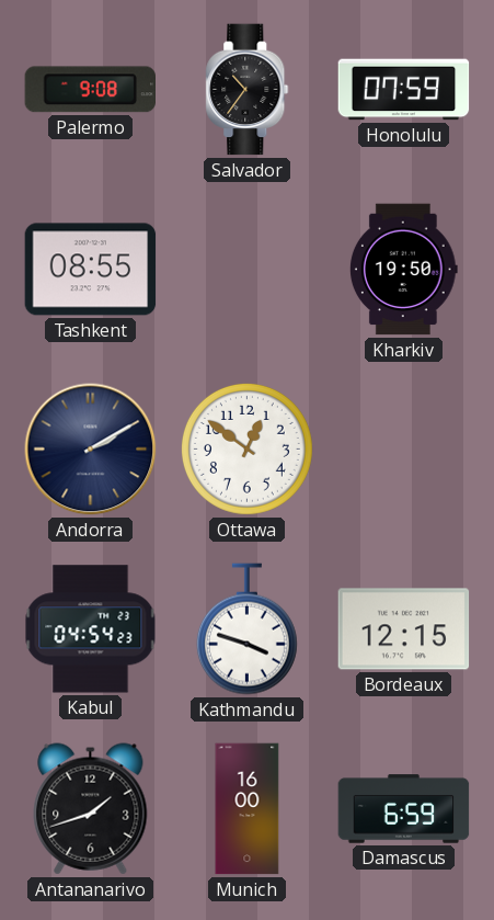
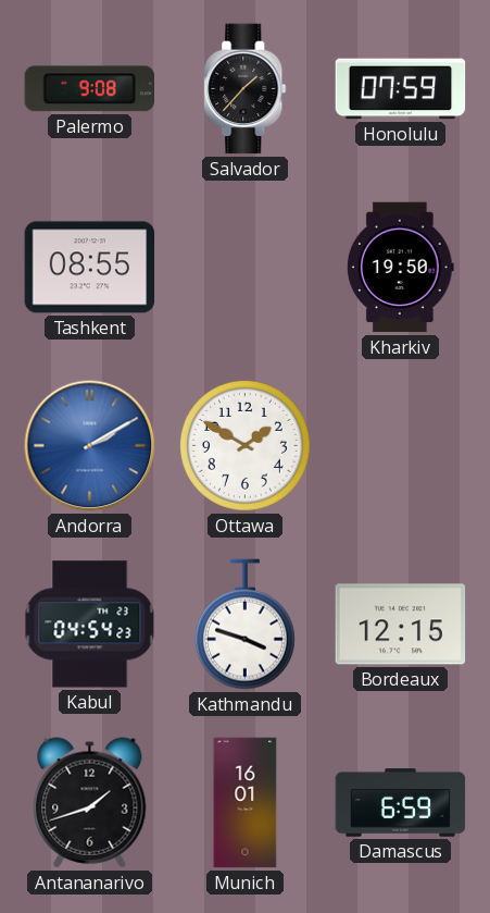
Salvador: 10:36 -> 1:37
Andorra dial: navy -> blue
Ottawa: 12:51 -> 1:50
Munich: 16:00 -> 16:01
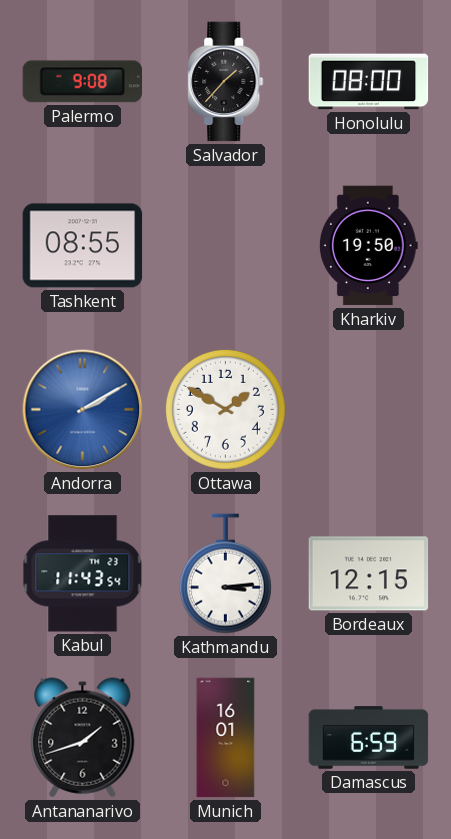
Honolulu: 07:59 -> 08:00
Kabul: 04:54 -> 11:43
Kathmandu: 3:48 -> 3:14
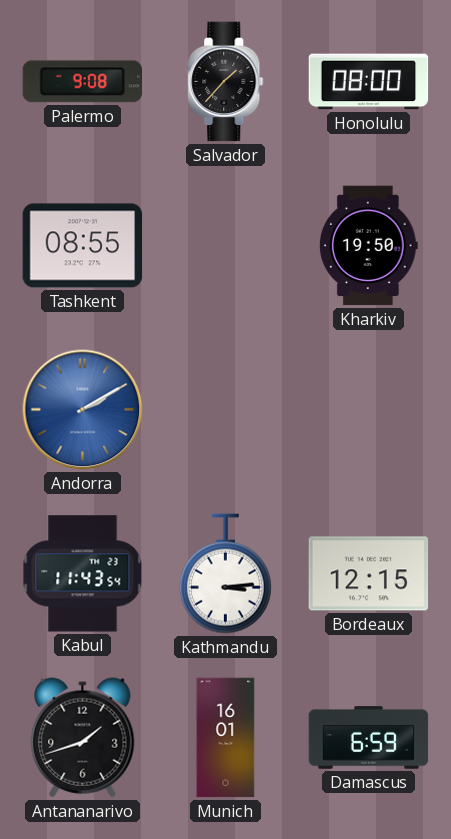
Ottawa: 1:50 -> none
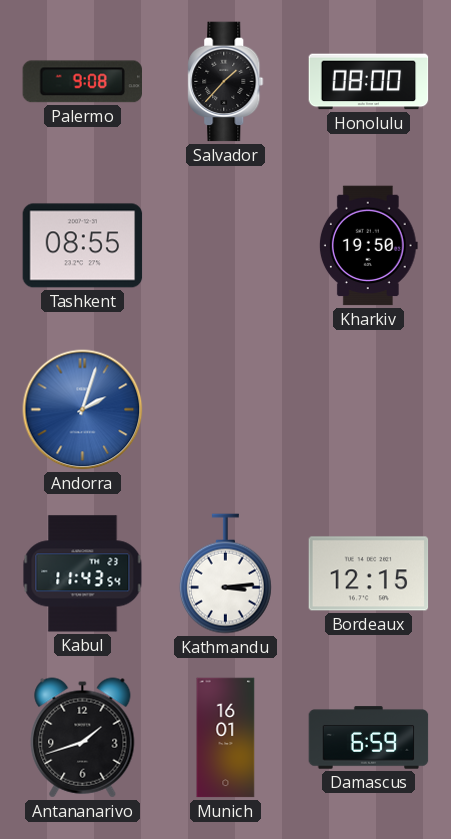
Andorra: 2:10 -> 2:03
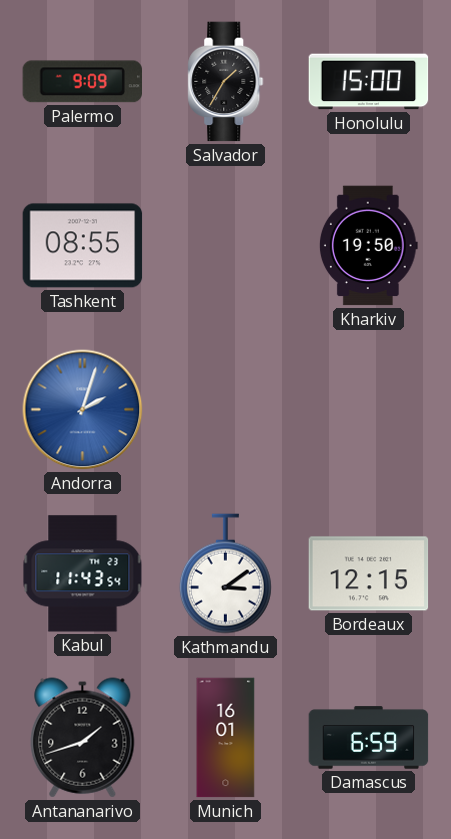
Palermo: 9:08 -> 9:09
Salvador: 1:37 -> 1:35
Honolulu: 08:00 -> 15:00
Kathmandu: 3:14 -> 3:09
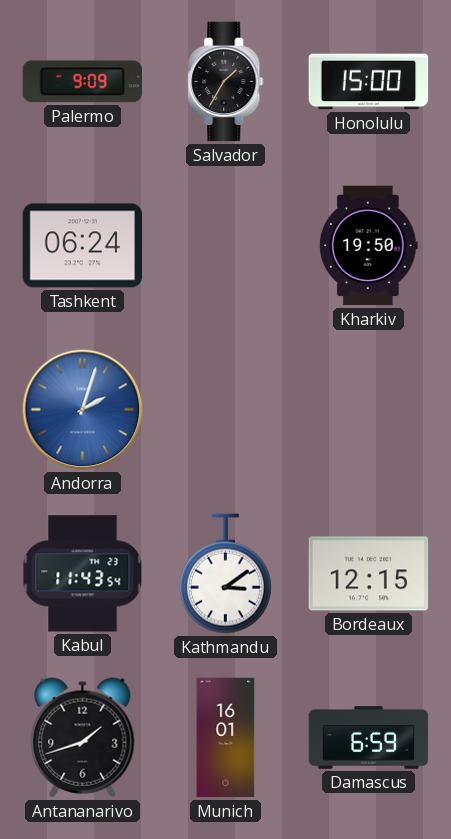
Tashkent: 08:55 -> 06:24
